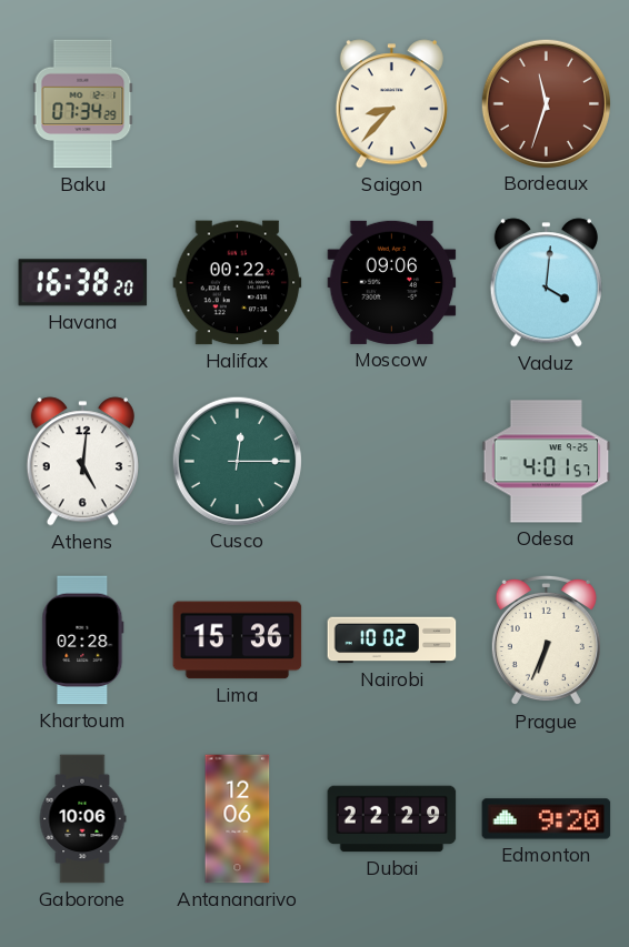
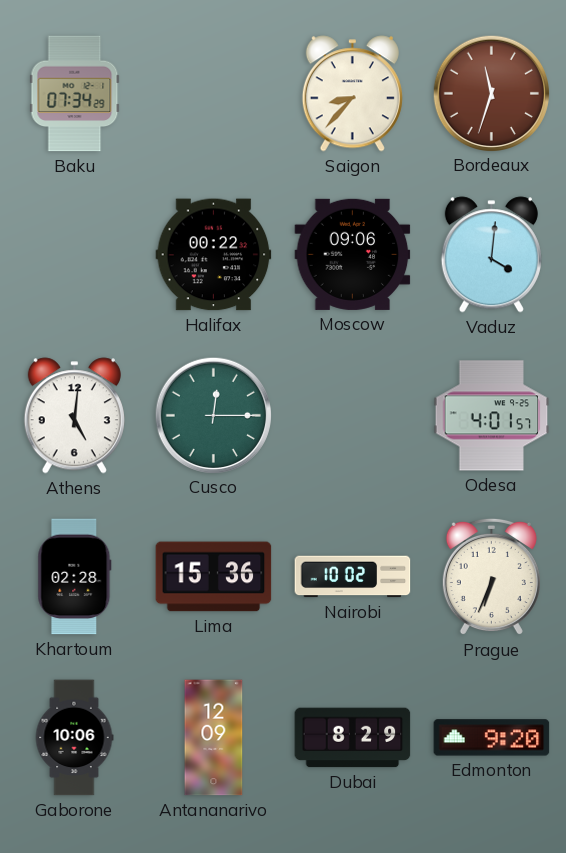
Havana: 16:38 -> none
Antananarivo: 12:06 -> 12:09
Dubai: 22:29 -> 8:29
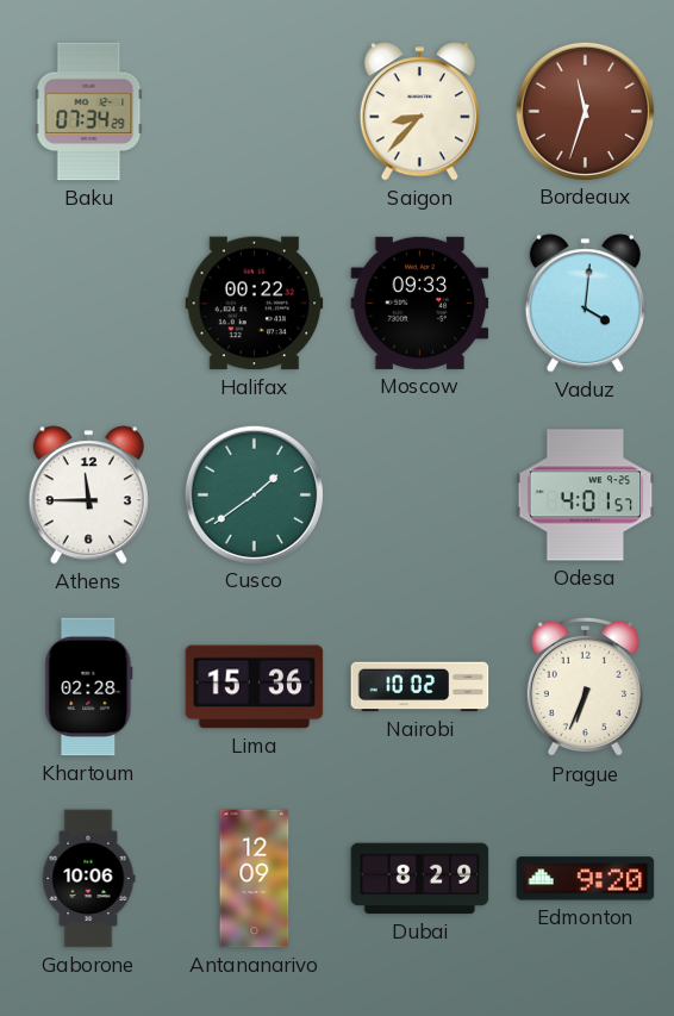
Moscow: 09:06 -> 09:33
Athens: 5:01 -> 11:45
Cusco: 12:15 -> 1:39
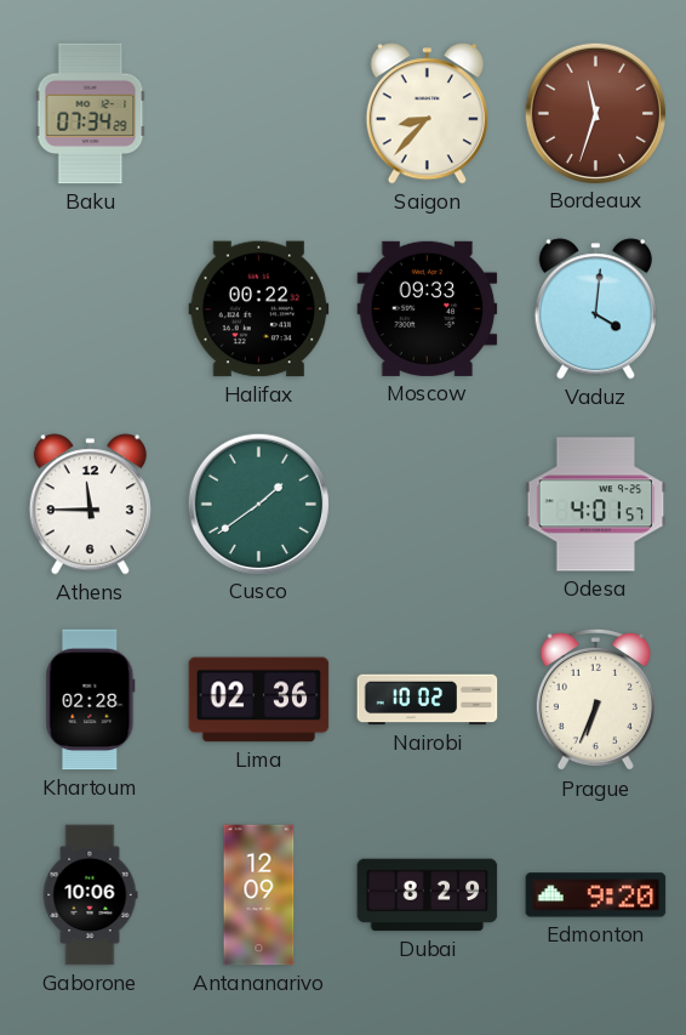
Lima: 15:36 -> 02:36
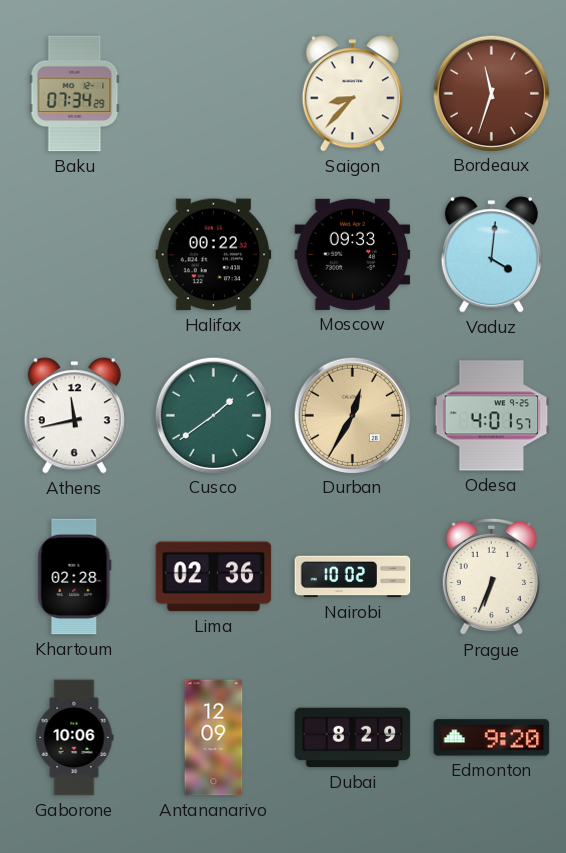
Athens: 11:45 -> 11:43
Durban: none -> 12:35
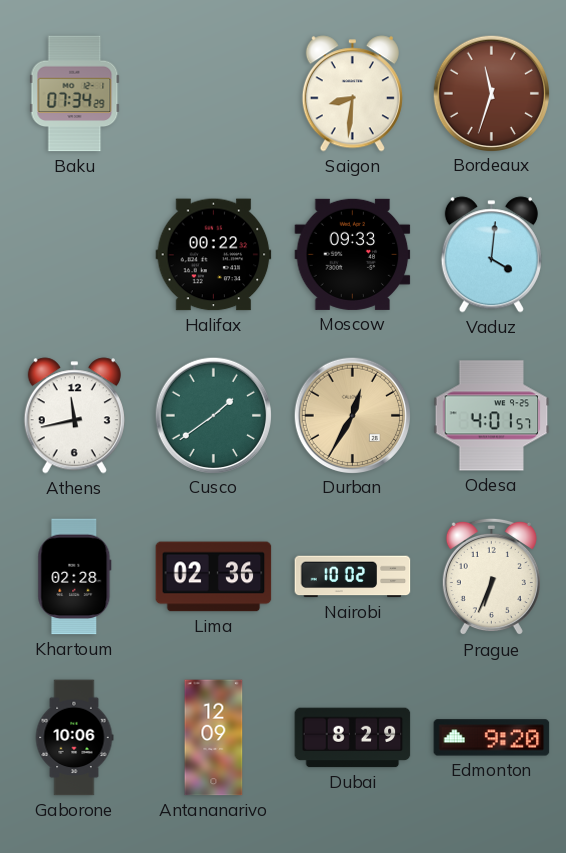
Saigon: 8:37 -> 8:31
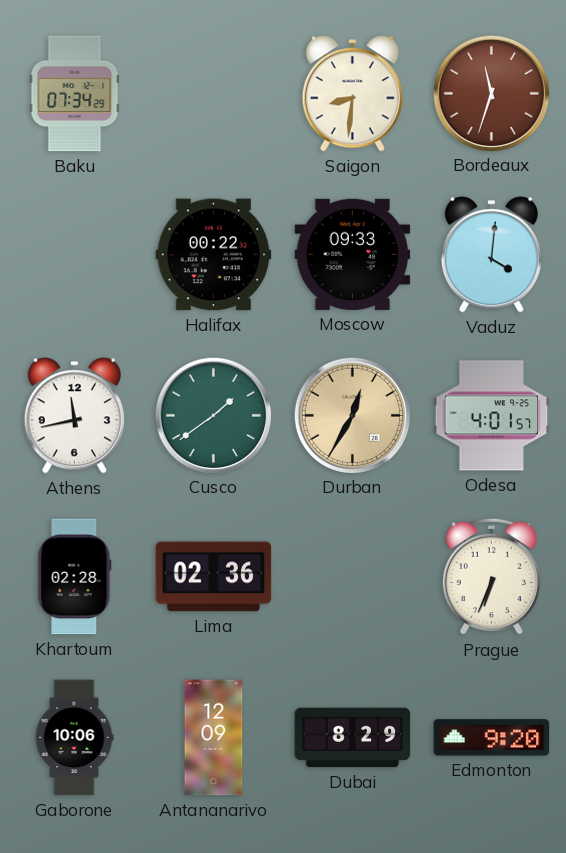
Nairobi: 10:02 -> none
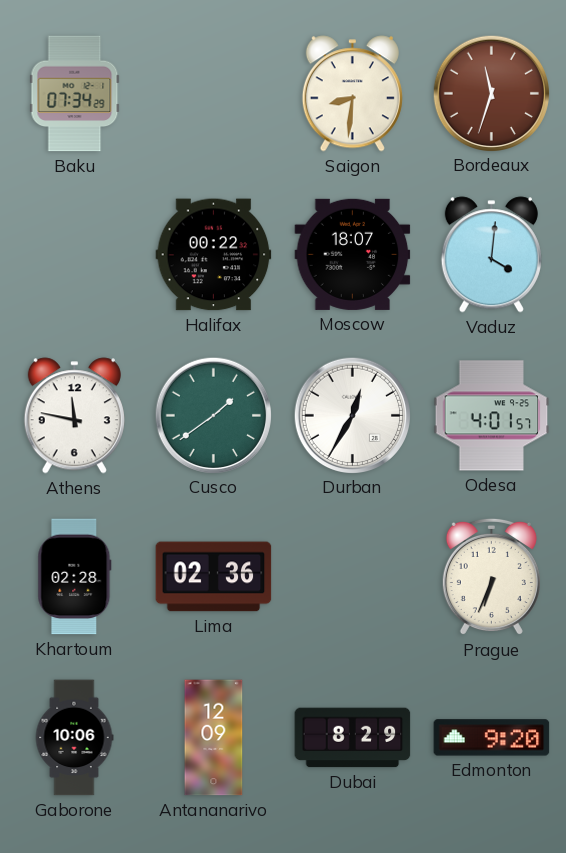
Moscow: 09:33 -> 18:07
Athens: 11:43 -> 11:47
Durban dial: champagne -> white
